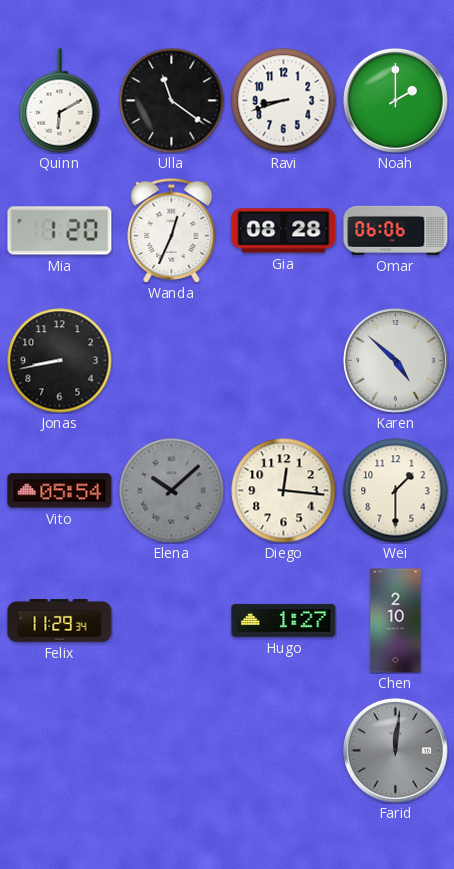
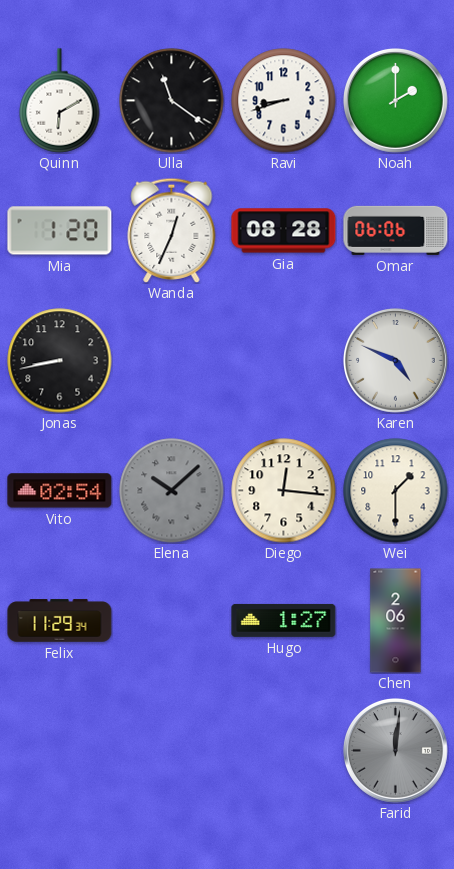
Karen: 4:52 -> 4:49
Vito: 05:54 -> 02:54
Chen: 2:10 -> 2:06
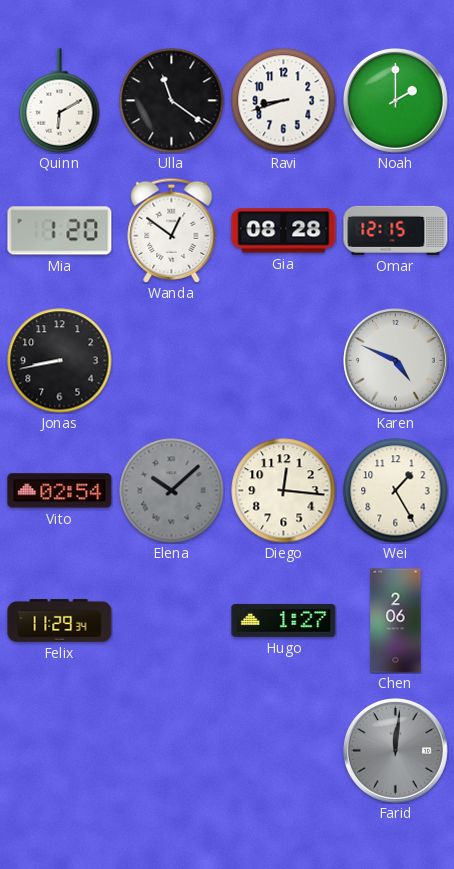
Wanda: 12:34 -> 12:51
Omar: 06:06 -> 12:15
Wei: 1:30 -> 1:25
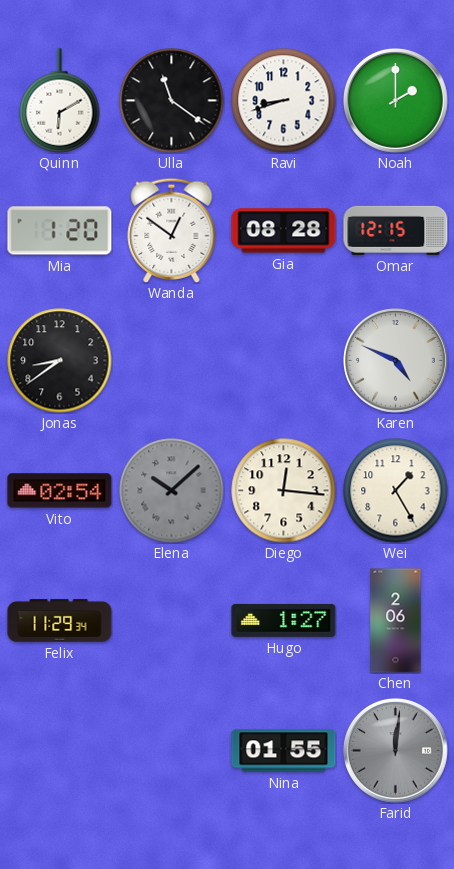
Jonas: 8:43 -> 8:39
Nina: none -> 01:55
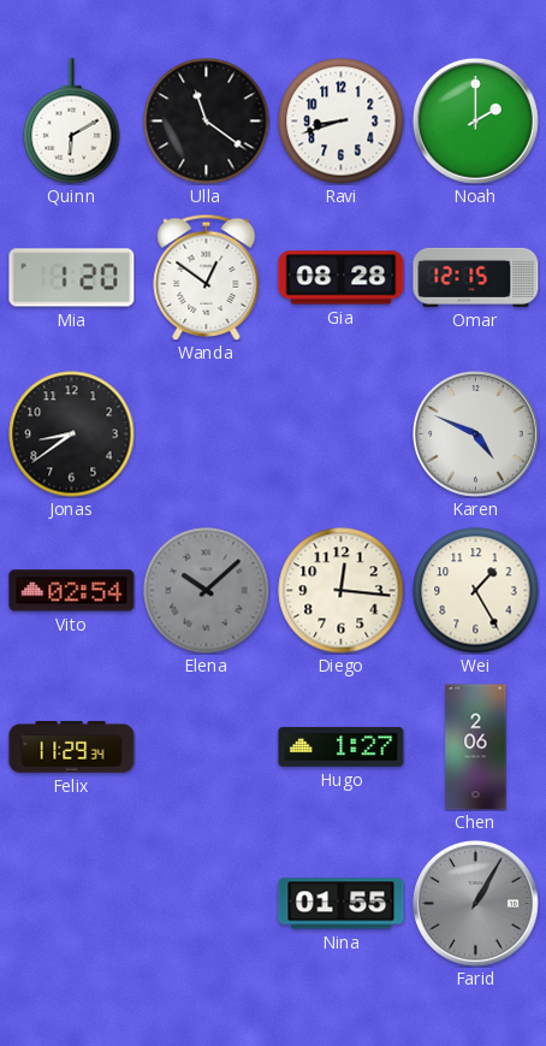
Farid: 12:01 -> 1:05
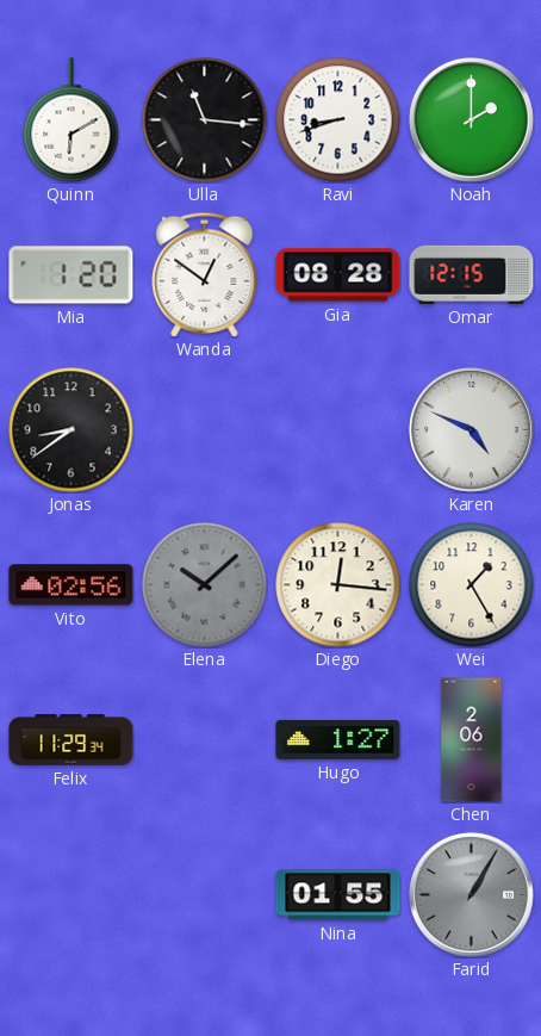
Ulla: 11:21 -> 11:16
Vito: 02:54 -> 02:56
